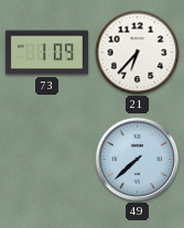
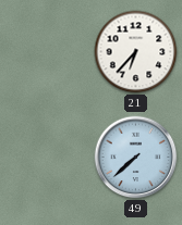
73: 1:09 -> none
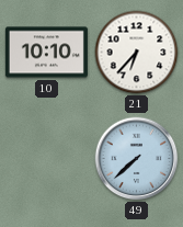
10: none -> 10:10
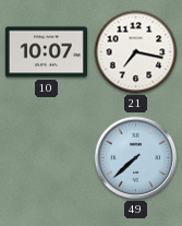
10: 10:10 -> 10:07
21: 6:37 -> 7:17
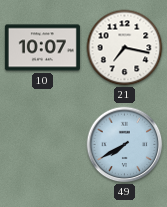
49: 7:38 -> 7:40
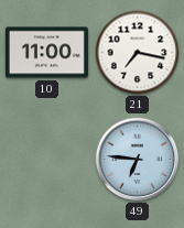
10: 10:07 -> 11:00
49: 7:40 -> 6:46
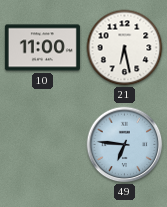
21: 7:17 -> 6:28
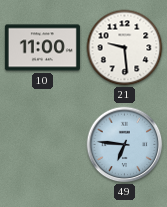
21: 6:28 -> 9:29
